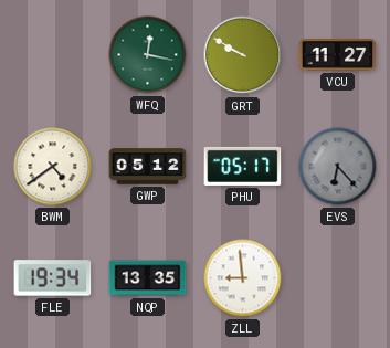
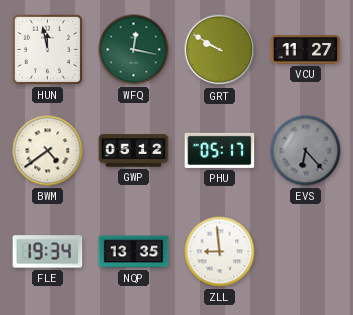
HUN: none -> 11:58
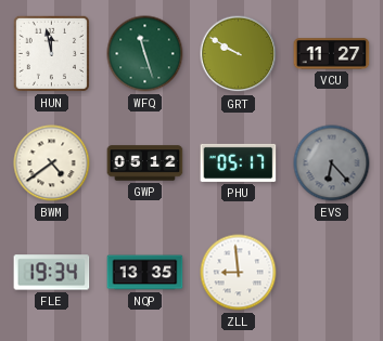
WFQ: 12:17 -> 11:27
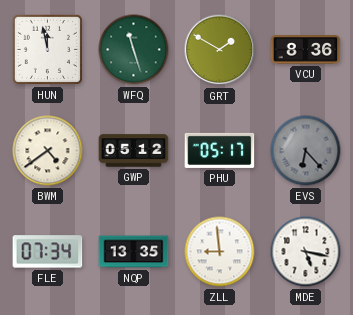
GRT: 9:50 -> 1:50
VCU: 11:27 -> 8:36
FLE: 19:34 -> 07:34
MDE: none -> 5:17
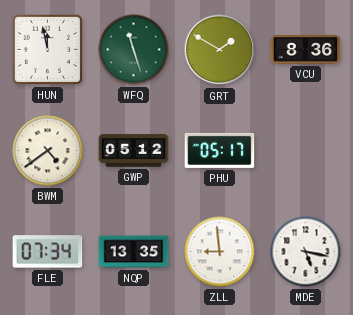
EVS: 6:23 -> none
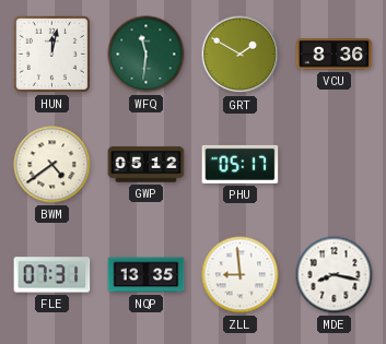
HUN: 11:58 -> 12:02
WFQ: 11:27 -> 11:31
FLE: 07:34 -> 07:31
MDE: 5:17 -> 8:17
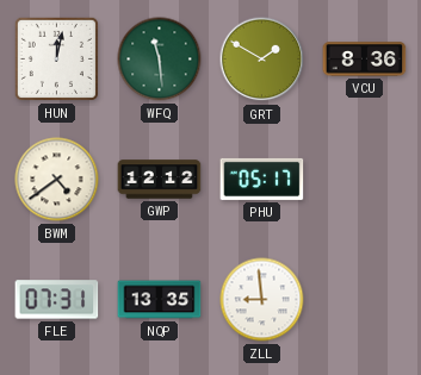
WFQ: 11:31 -> 11:29
GWP: 05:12 -> 12:12
MDE: 8:17 -> none
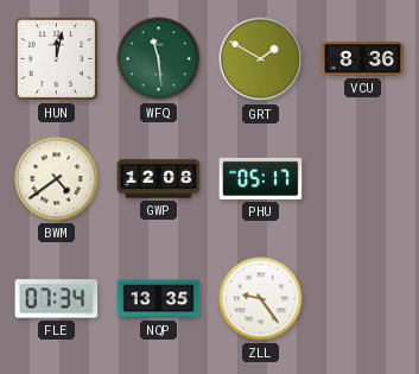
GWP: 12:12 -> 12:08
FLE: 07:31 -> 07:34
ZLL: 8:59 -> 9:24
